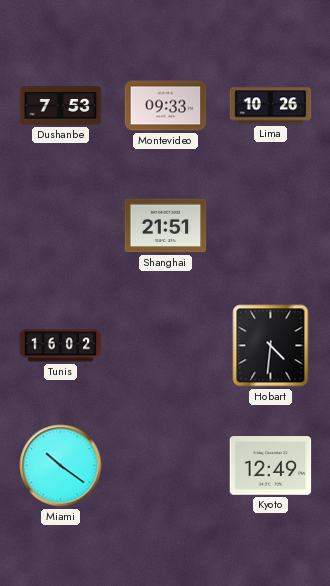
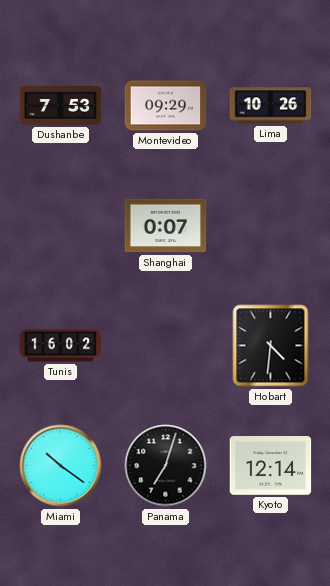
Montevideo: 09:33 -> 09:29
Shanghai: 21:51 -> 0:07
Panama: none -> 7:03
Kyoto: 12:49 -> 12:14
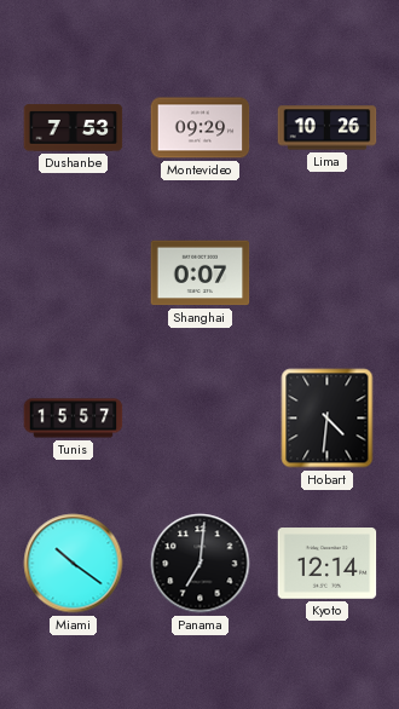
Tunis: 16:02 -> 15:57
Panama: 7:03 -> 7:01
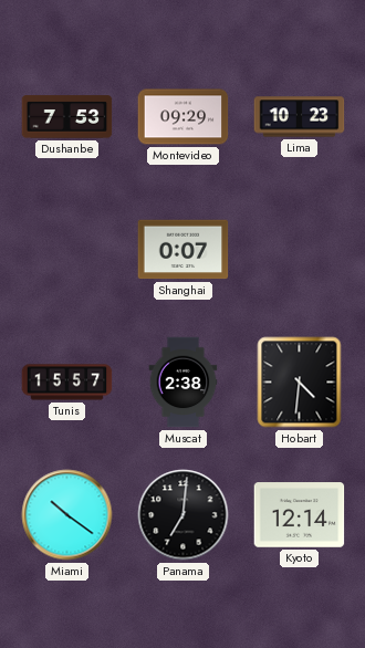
Lima: 10:26 -> 10:23
Muscat: none -> 2:38
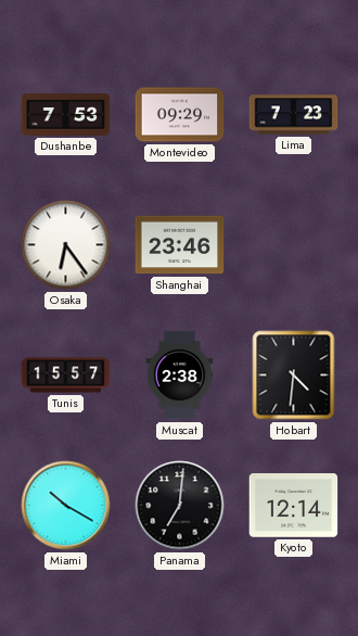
Lima: 10:23 -> 7:23
Osaka: none -> 6:24
Shanghai: 0:07 -> 23:46
Miami: 10:21 -> 10:20
